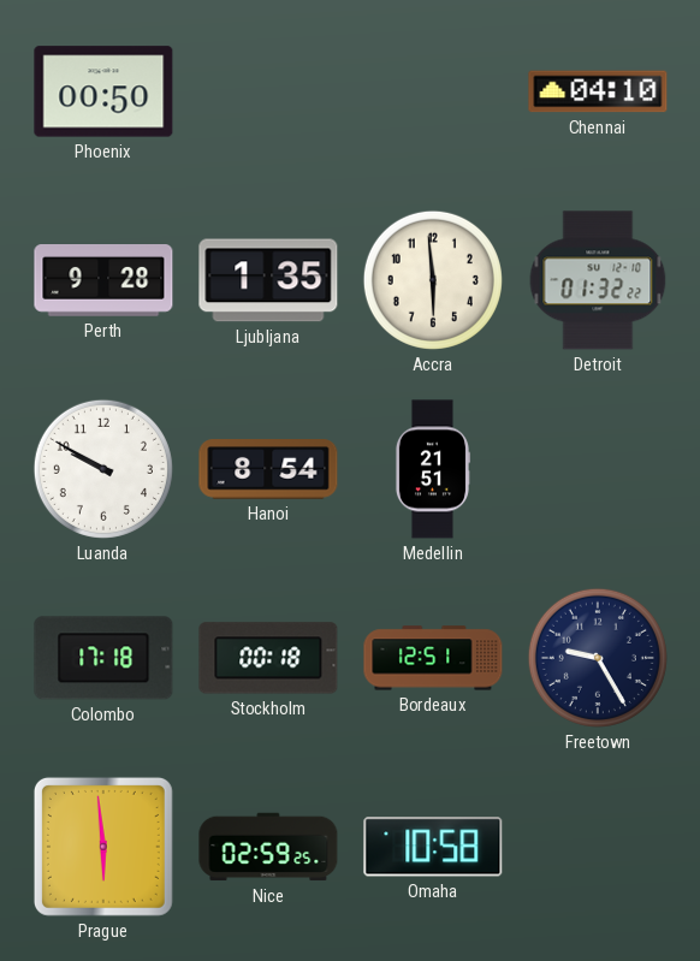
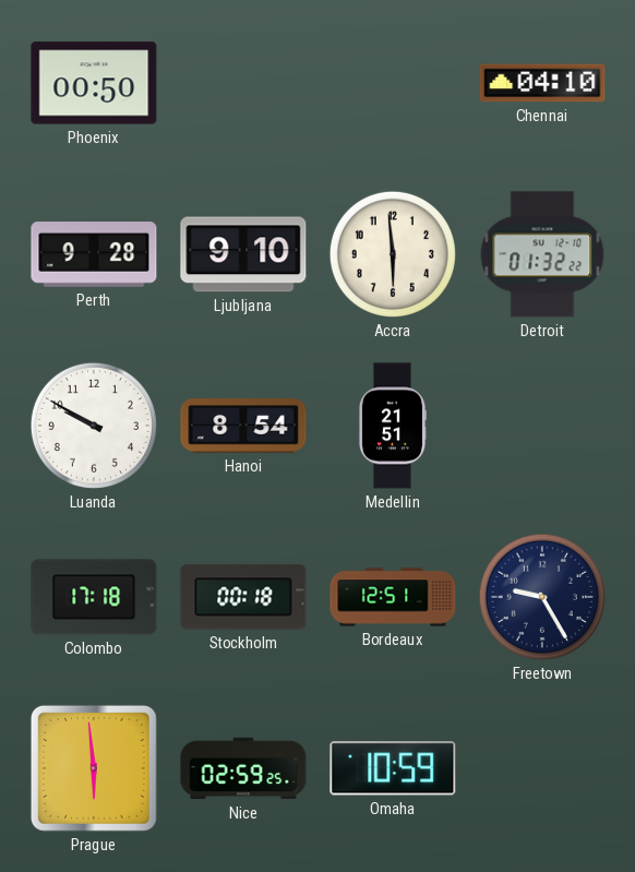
Ljubljana: 1:35 -> 9:10
Omaha: 10:58 -> 10:59
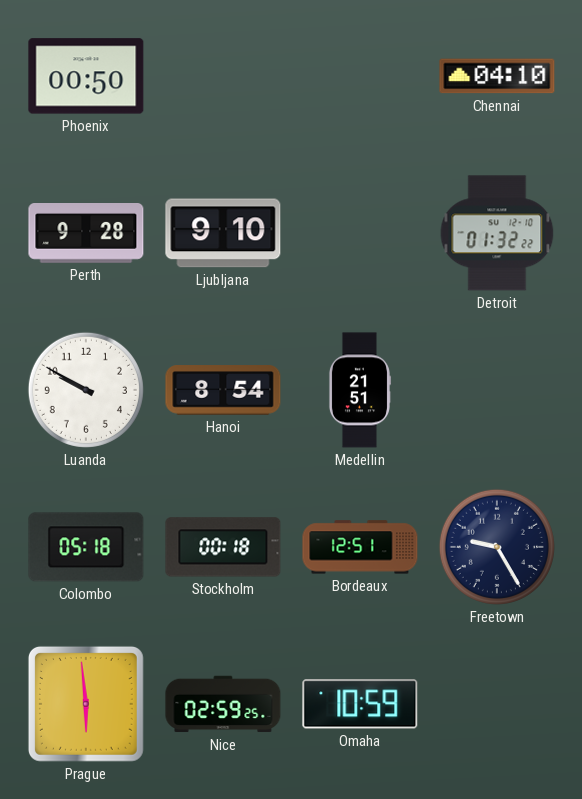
Accra: 5:59 -> none
Colombo: 17:18 -> 05:18
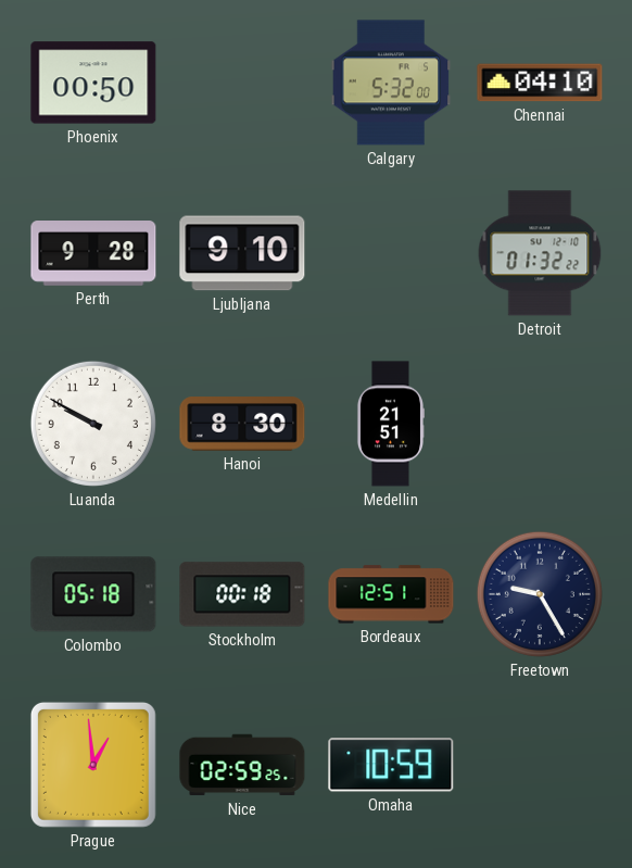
Calgary: none -> 5:32
Hanoi: 8:54 -> 8:30
Prague: 5:59 -> 12:59
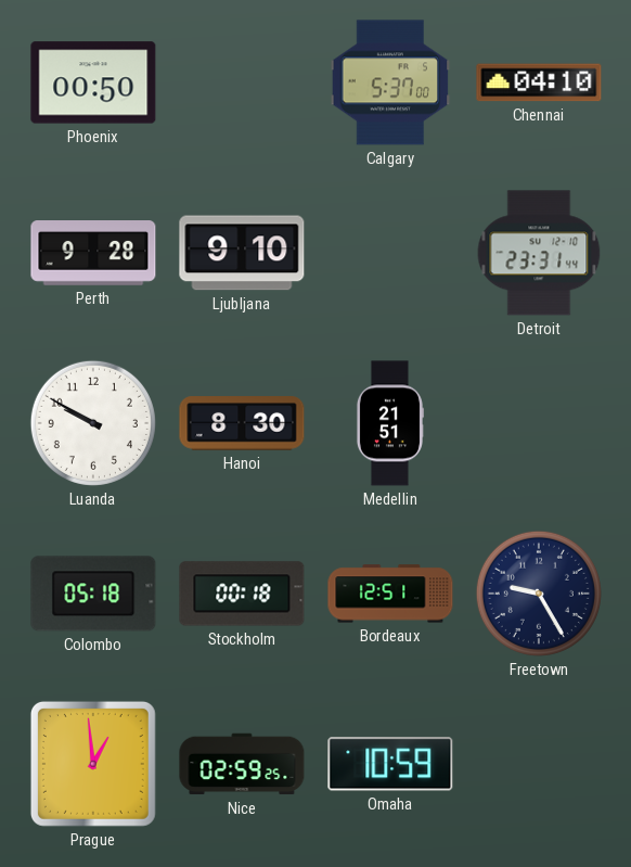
Calgary: 5:32 -> 5:37
Detroit: 01:32 -> 23:31
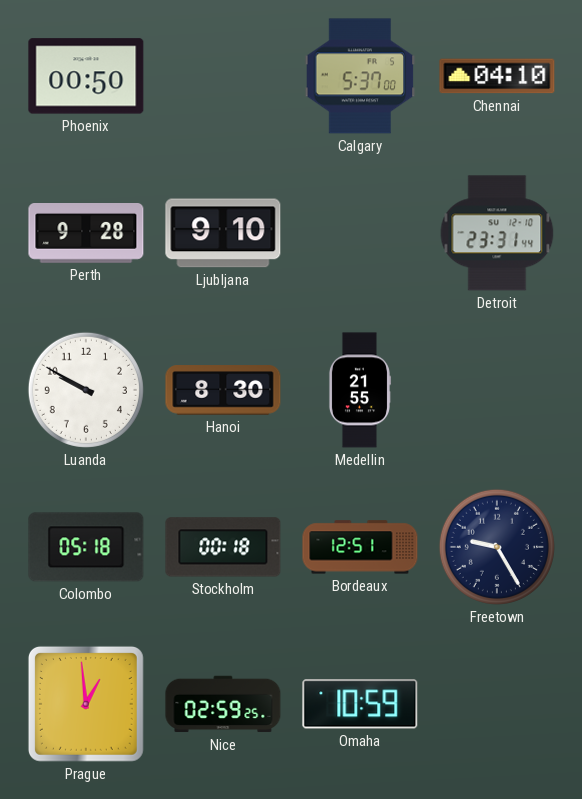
Medellin: 21:51 -> 21:55
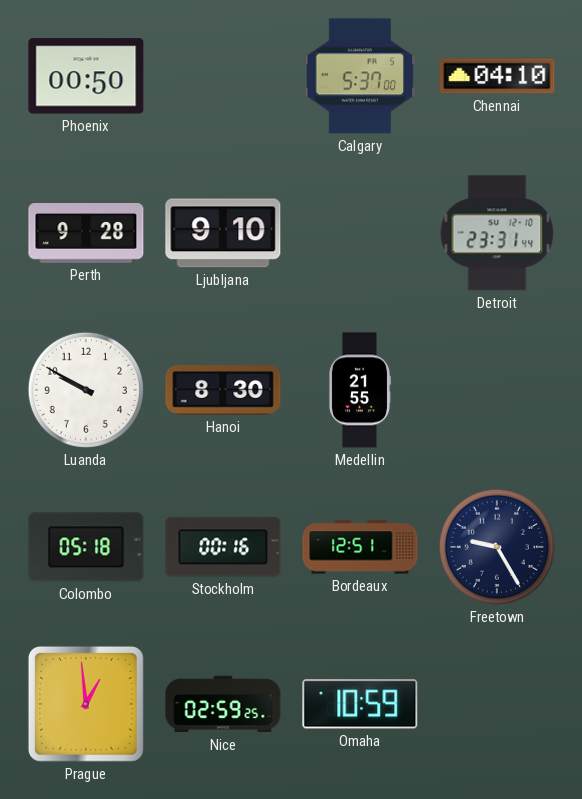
Stockholm: 00:18 -> 00:16
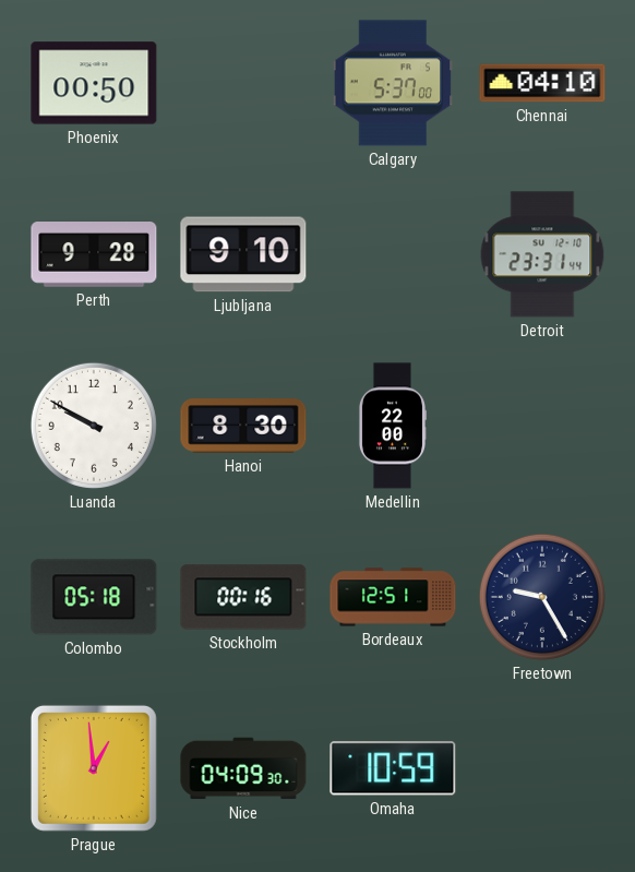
Medellin: 21:55 -> 22:00
Nice: 02:59 -> 04:09
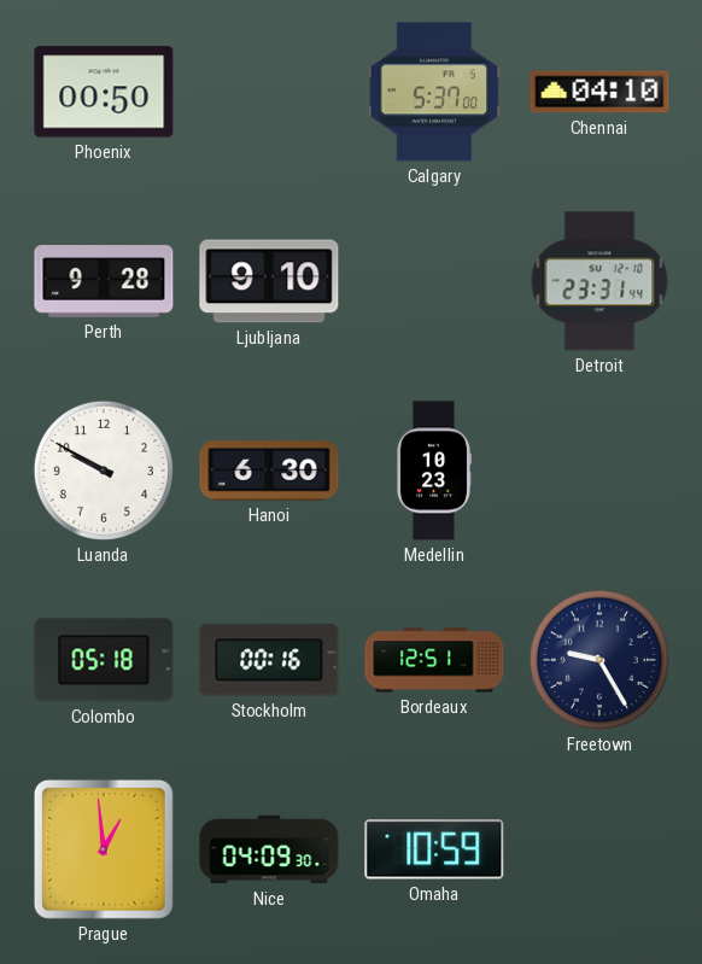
Hanoi: 8:30 -> 6:30
Medellin: 22:00 -> 10:23
